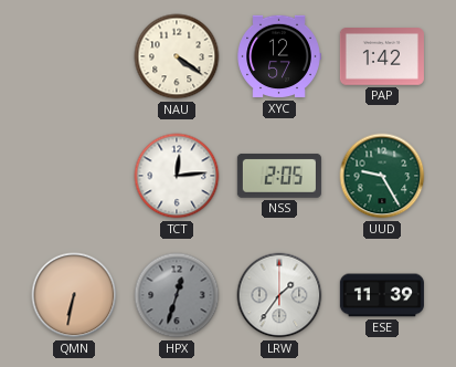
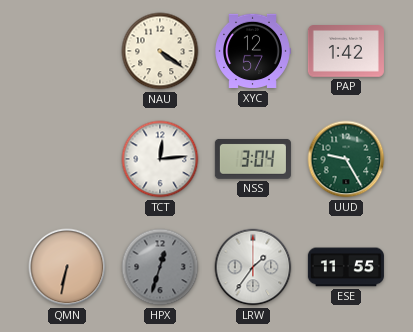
NSS: 2:05 -> 3:04
ESE: 11:39 -> 11:55
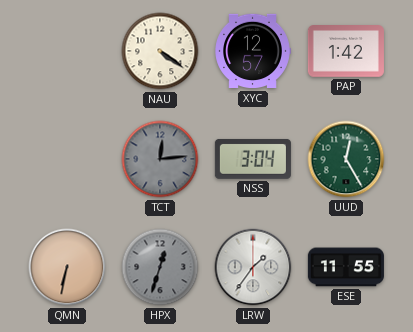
TCT dial: white -> grey
UUD: 9:25 -> 12:25
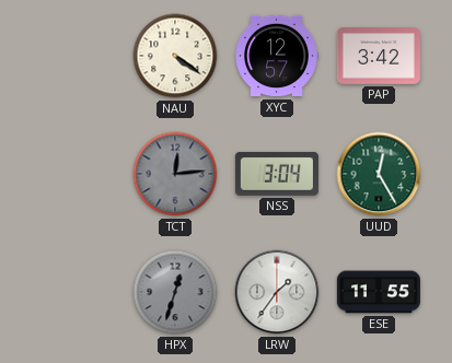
PAP: 1:42 -> 3:42
QMN: 6:32 -> none
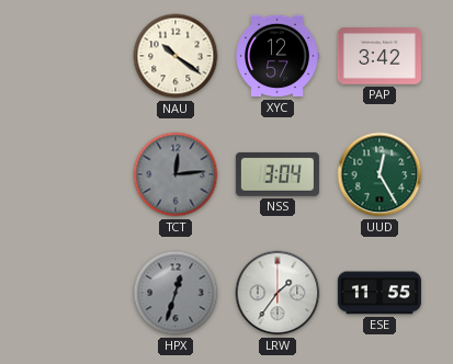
NAU: 4:21 -> 10:21
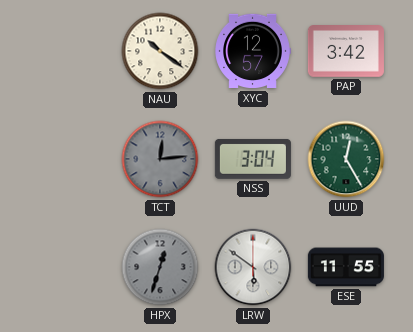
LRW: 1:36 -> 5:51
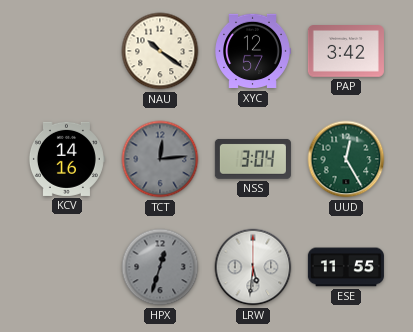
KCV: none -> 14:16
LRW: 5:51 -> 5:31
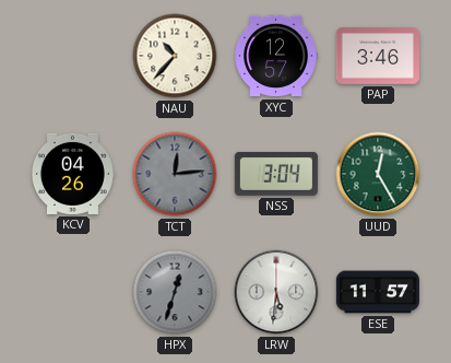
NAU: 10:21 -> 10:37
PAP: 3:42 -> 3:46
KCV: 14:16 -> 04:26
ESE: 11:55 -> 11:57
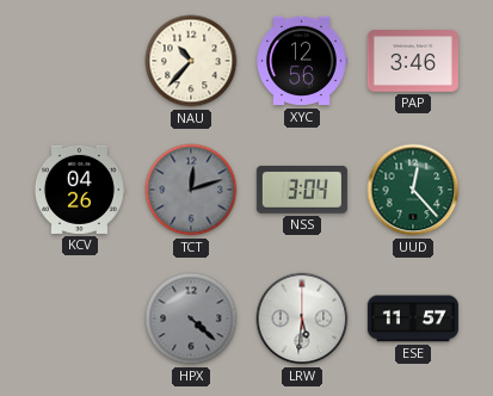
XYC: 12:57 -> 12:56
TCT: 12:14 -> 12:12
UUD: 12:25 -> 12:23
HPX: 12:33 -> 4:22
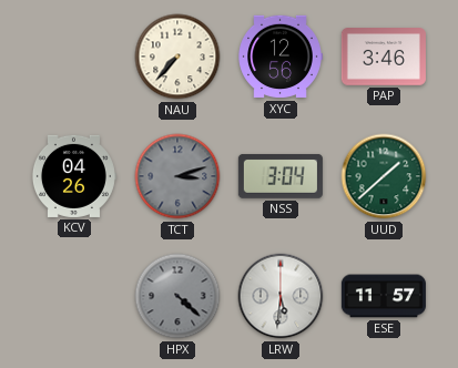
NAU: 10:37 -> 7:37
TCT: 12:12 -> 3:12
UUD: 12:23 -> 1:38
